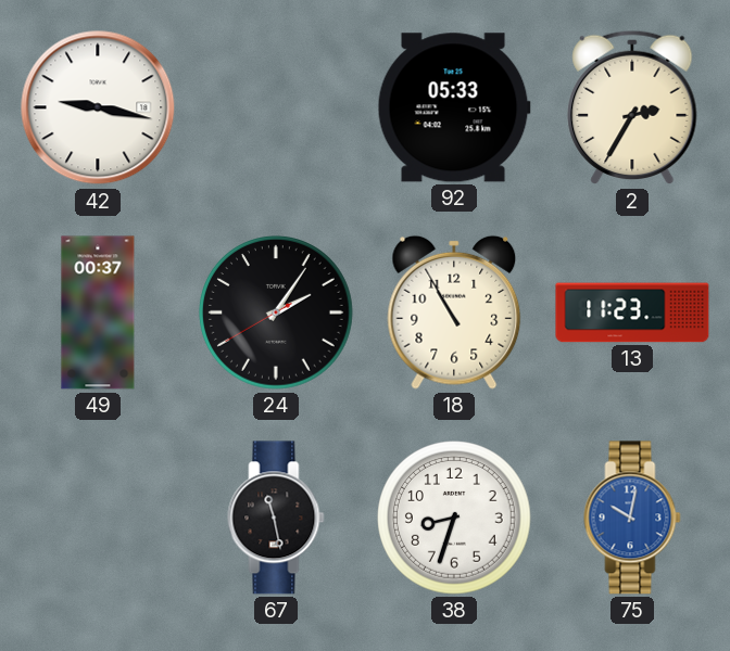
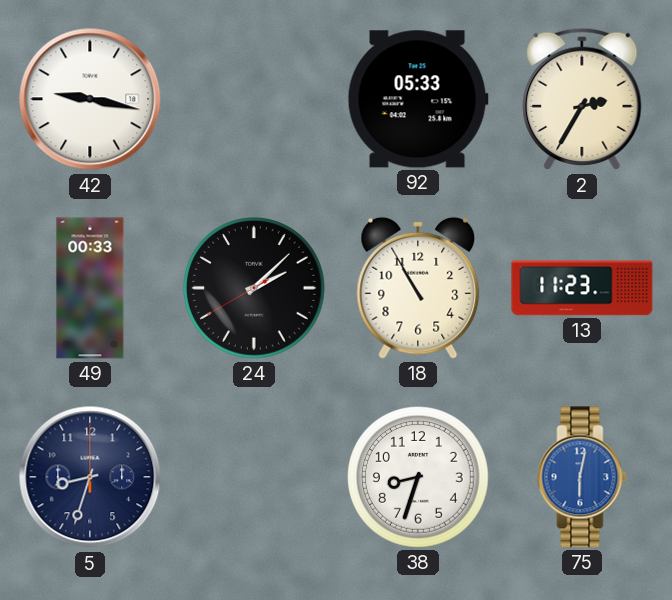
49: 00:37 -> 00:33
24: 2:05 -> 2:07
5: none -> 8:33
67: 11:28 -> none
75: 10:02 -> 6:02
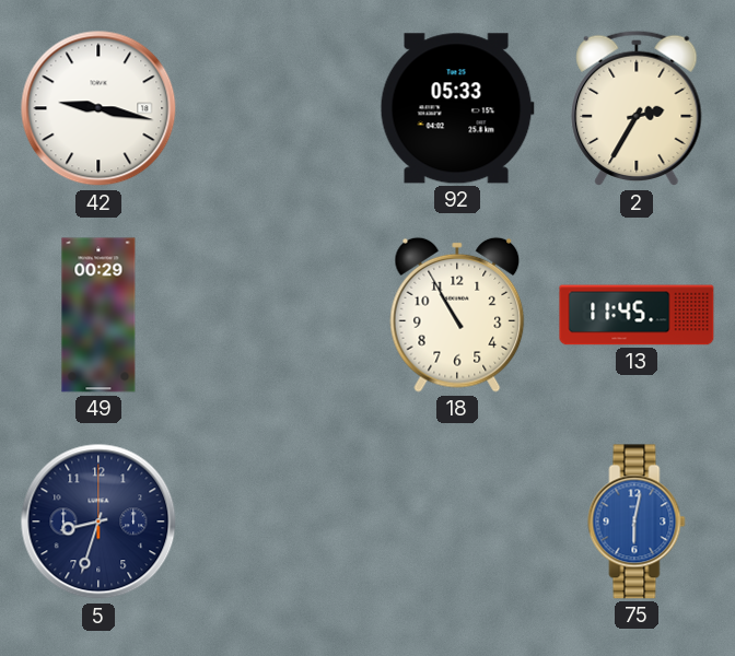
49: 00:33 -> 00:29
24: 2:07 -> none
13: 11:23 -> 11:45
38: 8:33 -> none
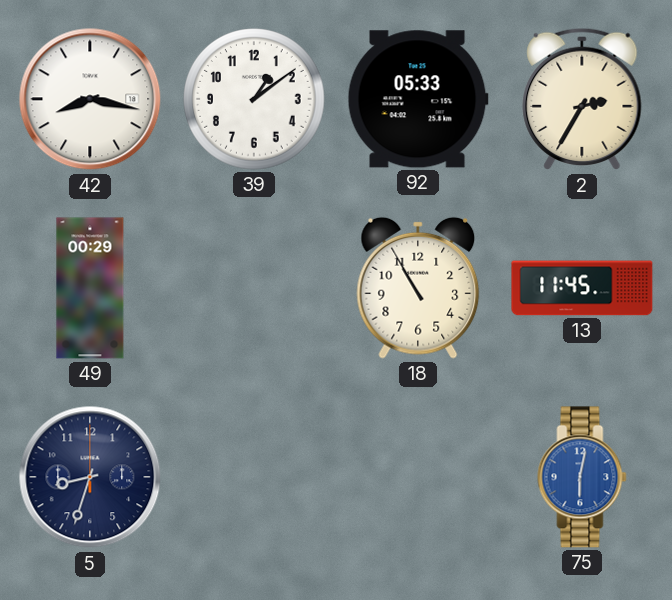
42: 9:17 -> 8:17
39: none -> 1:09
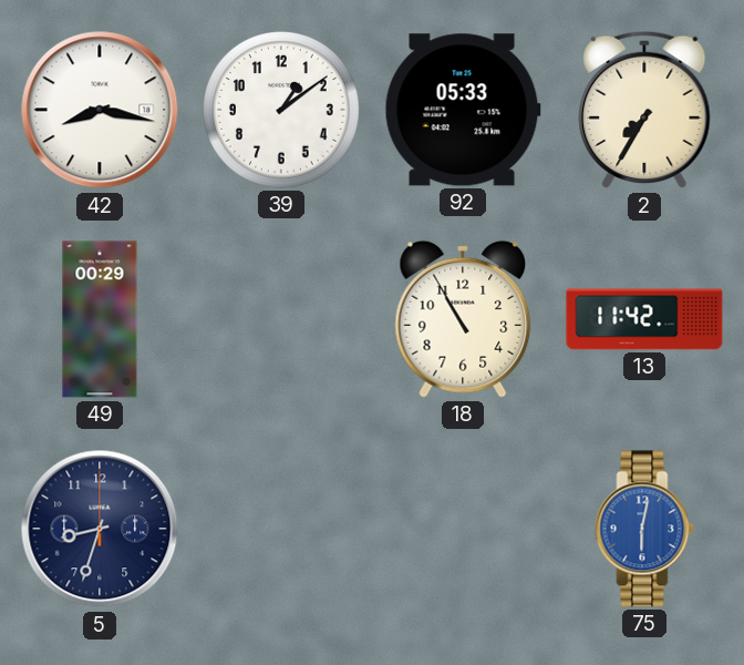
2: 2:35 -> 7:35
13: 11:45 -> 11:42
